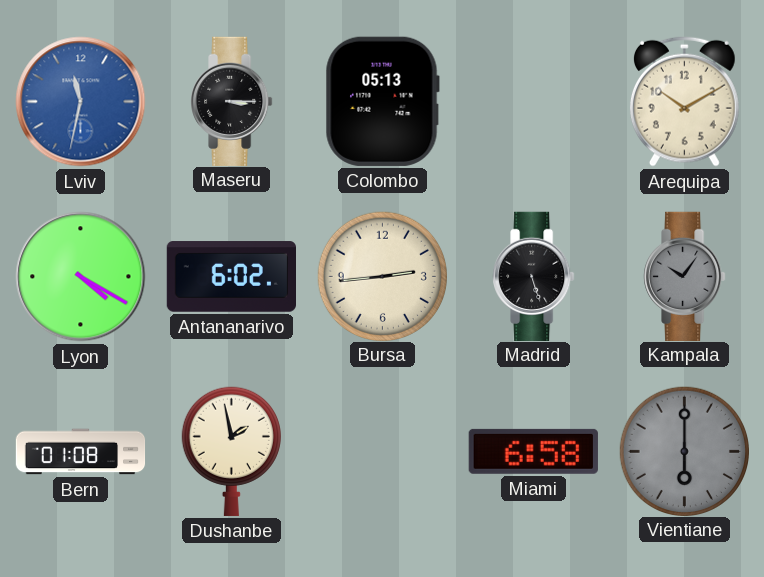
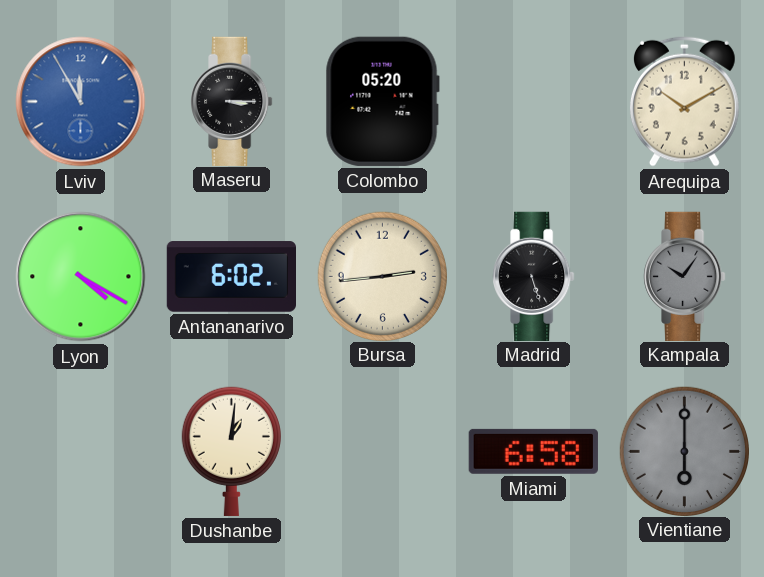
Lviv: 11:32 -> 11:55
Colombo: 05:13 -> 05:20
Bern: 01:08 -> none
Dushanbe: 1:58 -> 1:01
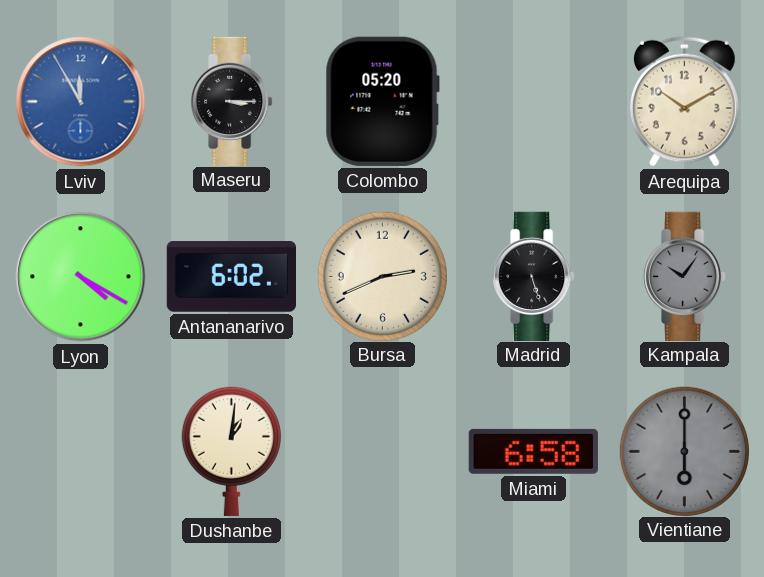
Bursa: 2:44 -> 2:41
